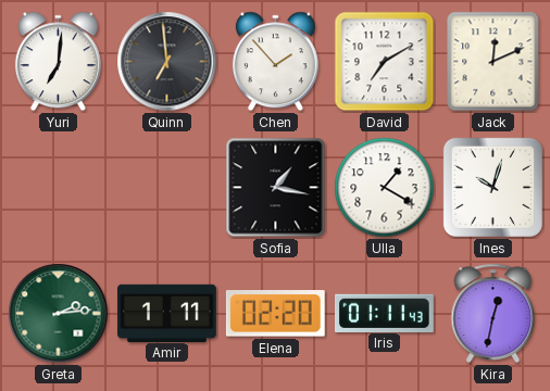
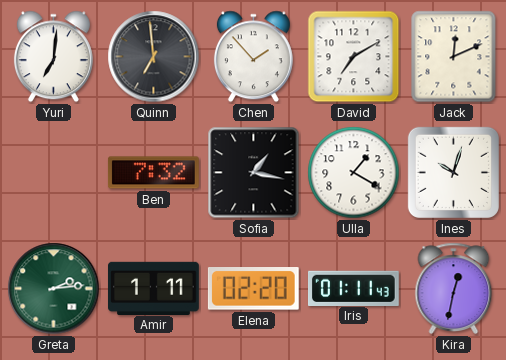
Ben: none -> 7:32
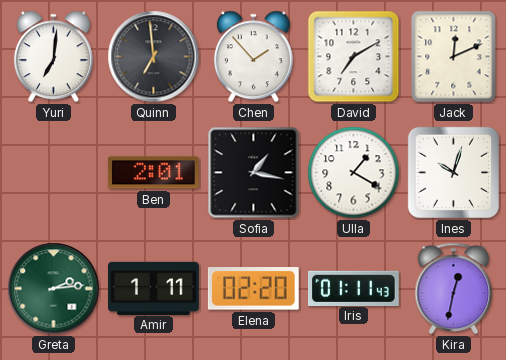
Ben: 7:32 -> 2:01
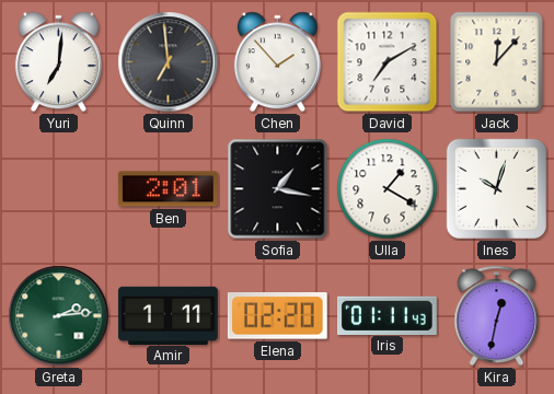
Jack: 12:11 -> 12:07
